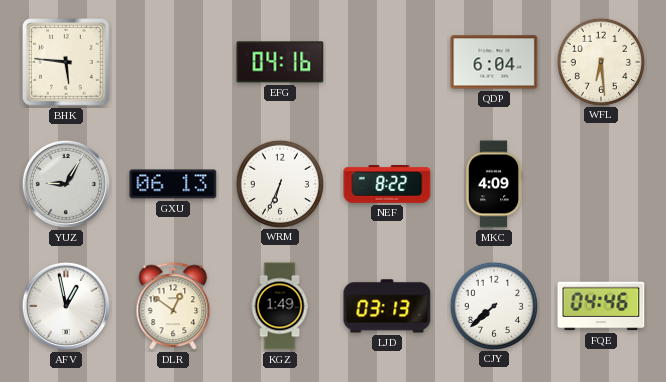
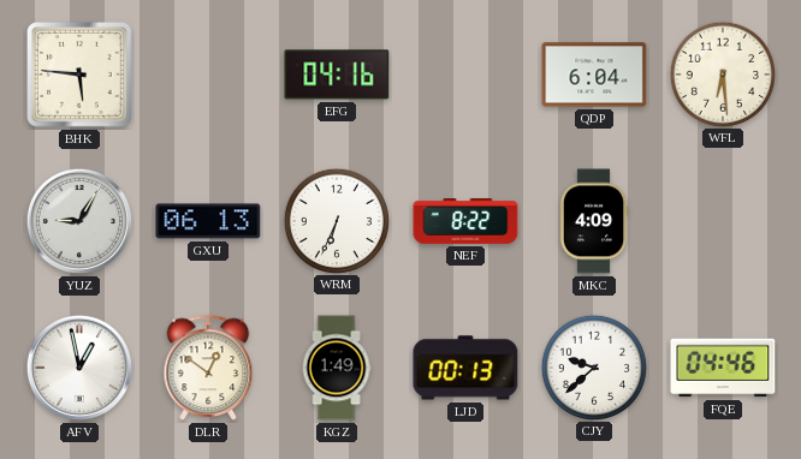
LJD: 03:13 -> 00:13
CJY: 7:38 -> 9:38
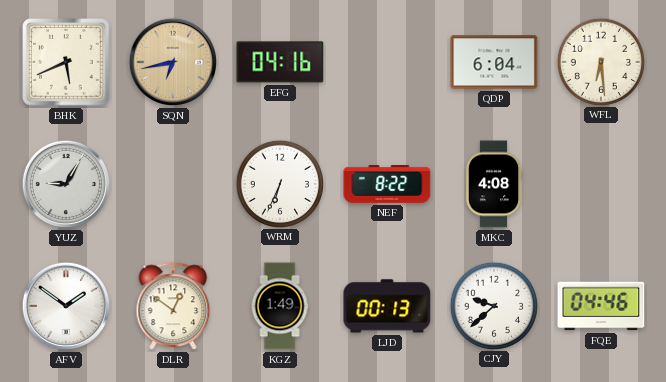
BHK: 5:46 -> 5:41
SQN: none -> 6:43
GXU: 06:13 -> none
MKC: 4:09 -> 4:08
AFV: 12:58 -> 1:51
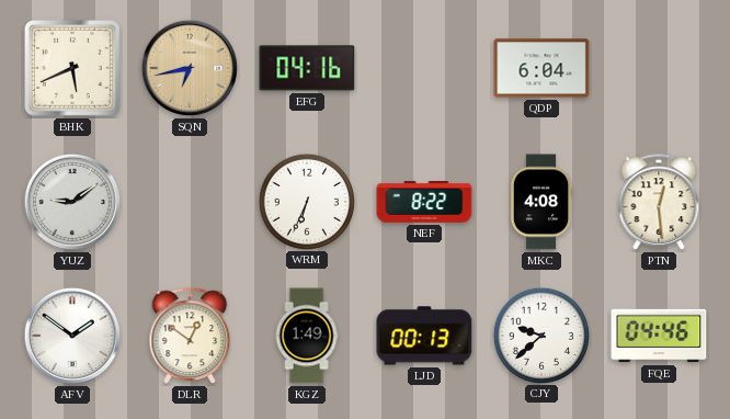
WFL: 6:29 -> none
YUZ: 9:05 -> 9:09
PTN: none -> 12:29
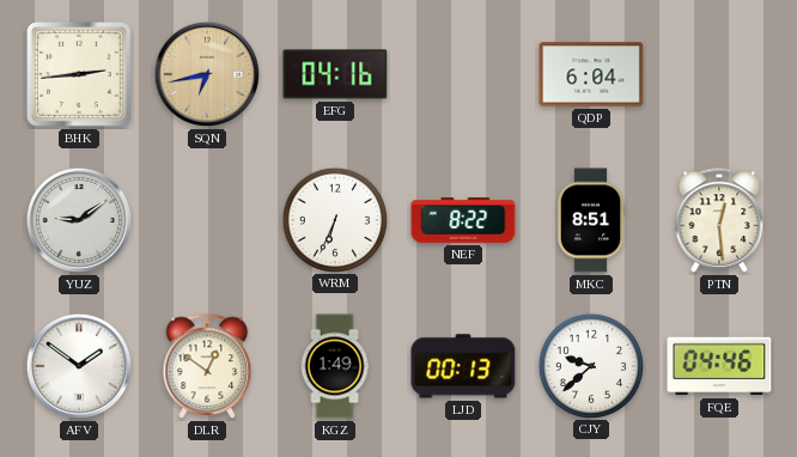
BHK: 5:41 -> 2:44
MKC: 4:08 -> 8:51
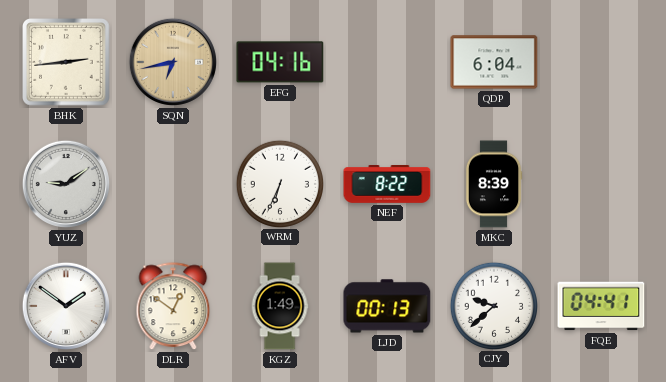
MKC: 8:51 -> 8:39
PTN: 12:29 -> none
FQE: 04:46 -> 04:41
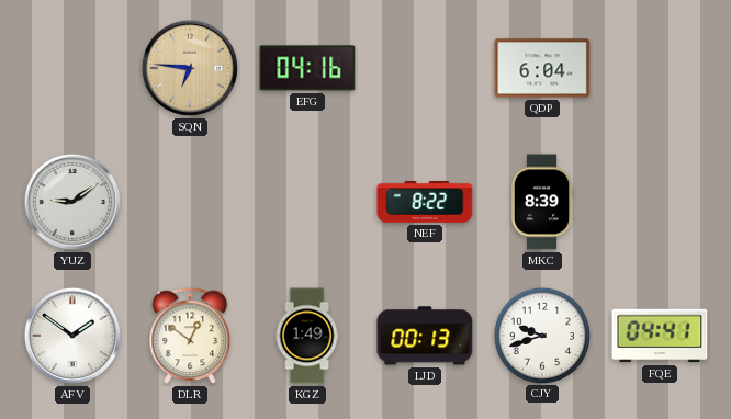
BHK: 2:44 -> none
SQN: 6:43 -> 6:46
WRM: 6:34 -> none
CJY: 9:38 -> 9:42
